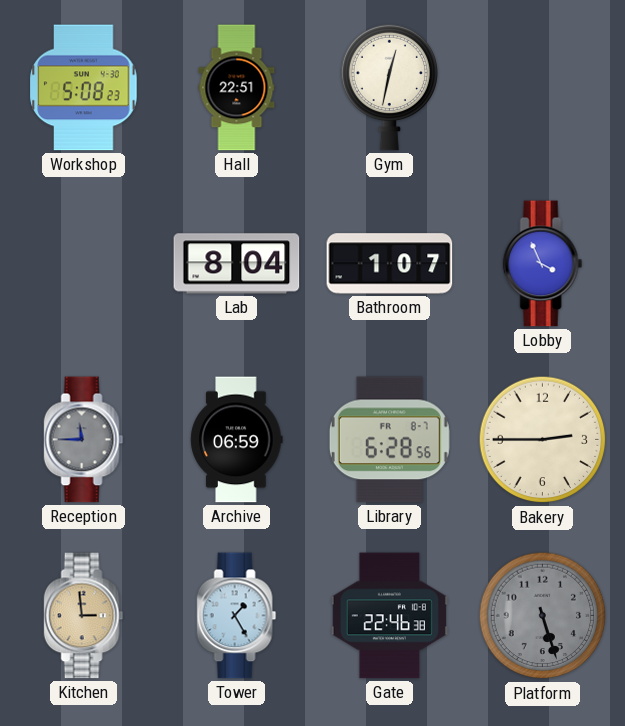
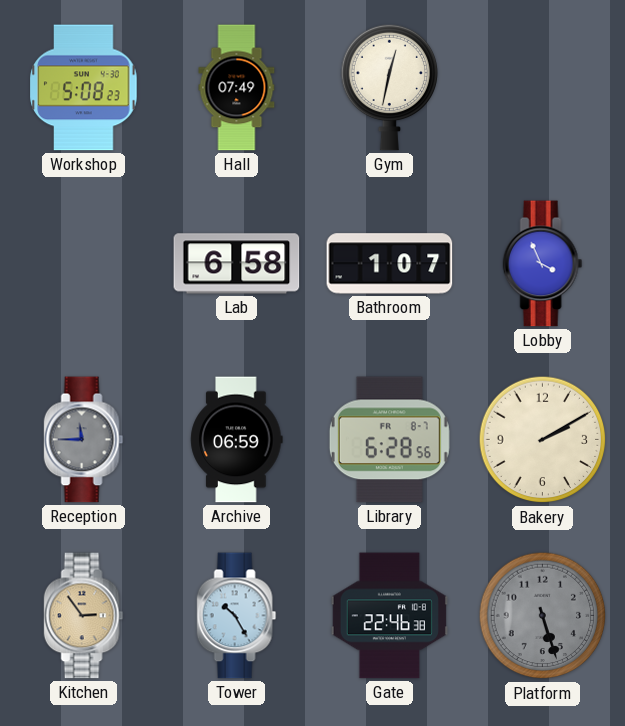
Hall: 22:51 -> 07:49
Lab: 8:04 -> 6:58
Bakery: 2:45 -> 2:10
Kitchen: 2:59 -> 2:54
Tower: 1:25 -> 10:25
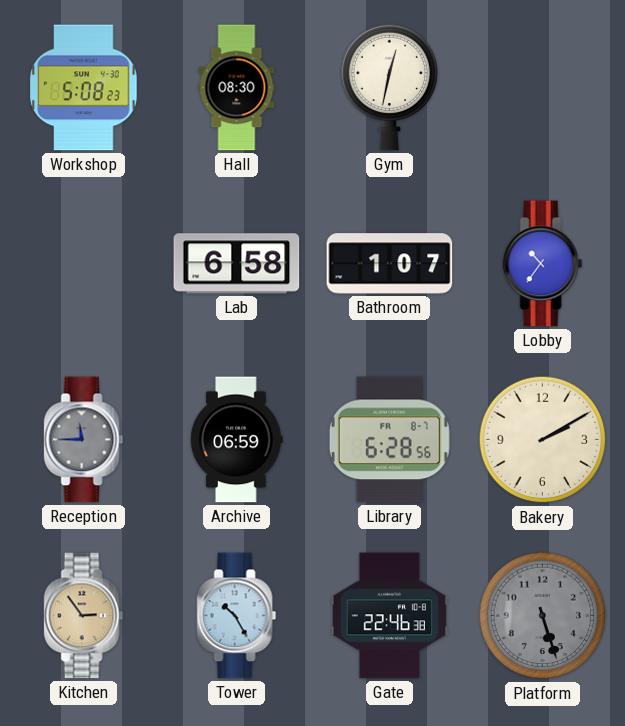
Hall: 07:49 -> 08:30
Lobby: 3:56 -> 10:36
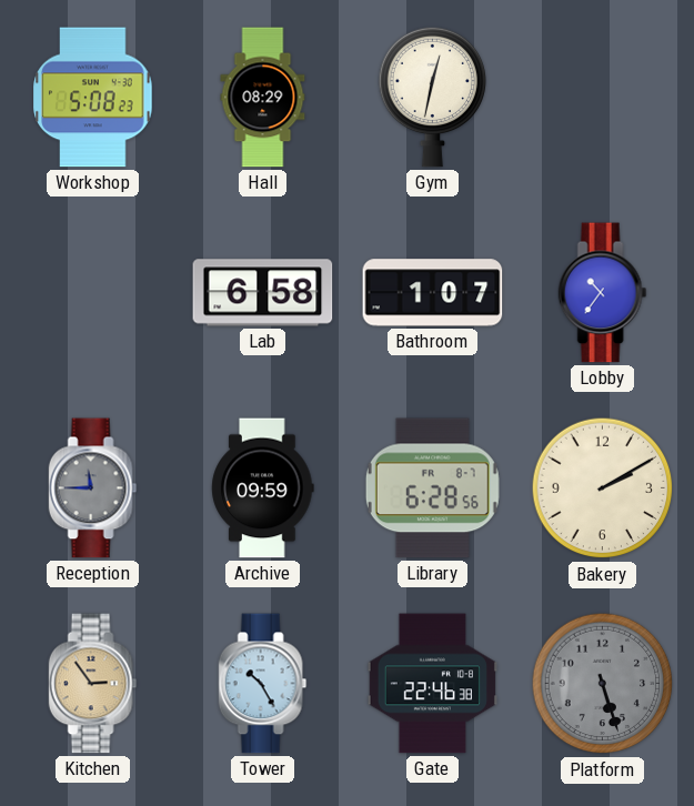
Hall: 08:30 -> 08:29
Archive: 06:59 -> 09:59
